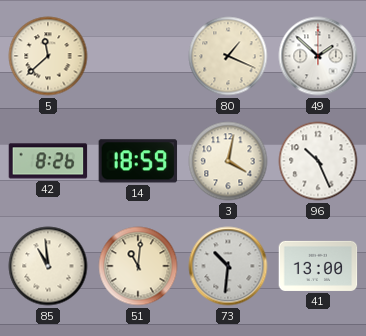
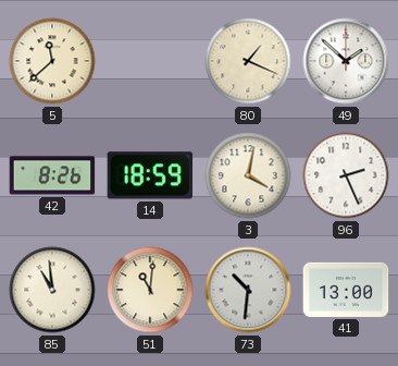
96: 10:26 -> 2:26
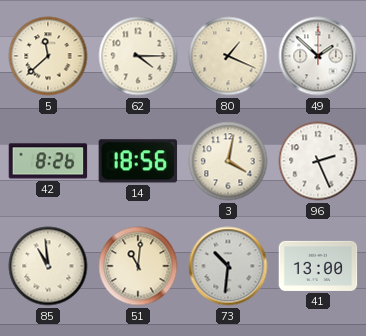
62: none -> 4:15
14: 18:59 -> 18:56
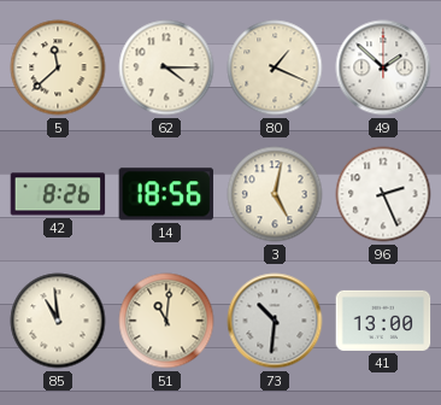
3: 4:02 -> 5:02
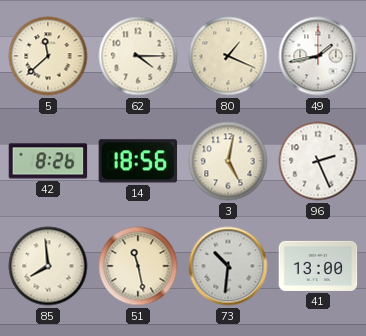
49: 1:52 -> 1:43
85: 10:59 -> 7:59
51: 11:01 -> 11:28
